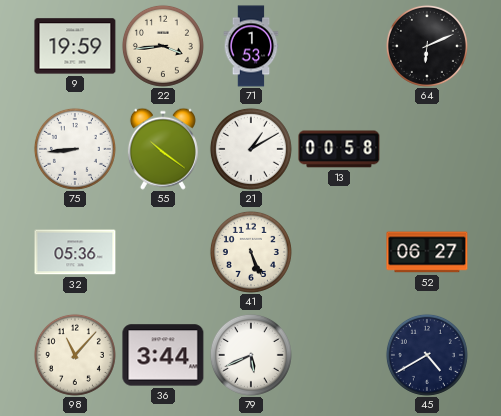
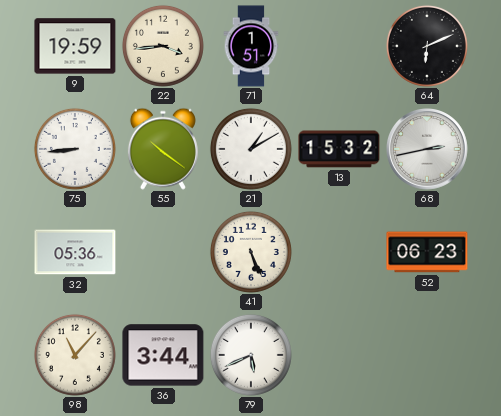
71: 1:53 -> 1:51
13: 00:58 -> 15:32
68: none -> 2:43
52: 06:27 -> 06:23
45: 4:40 -> none
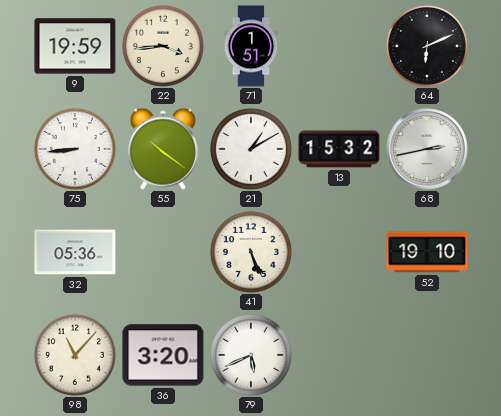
52: 06:23 -> 19:10
36: 3:44 -> 3:20
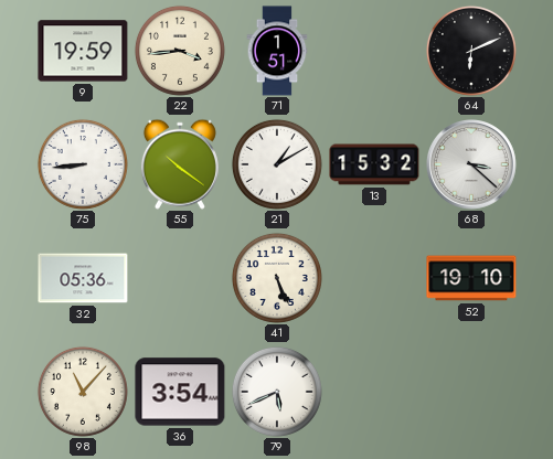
68: 2:43 -> 3:22
36: 3:20 -> 3:54
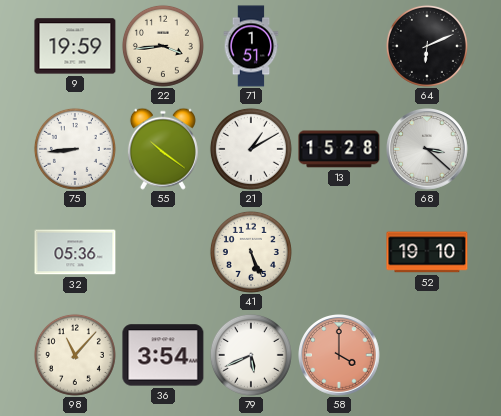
13: 15:32 -> 15:28
58: none -> 4:00
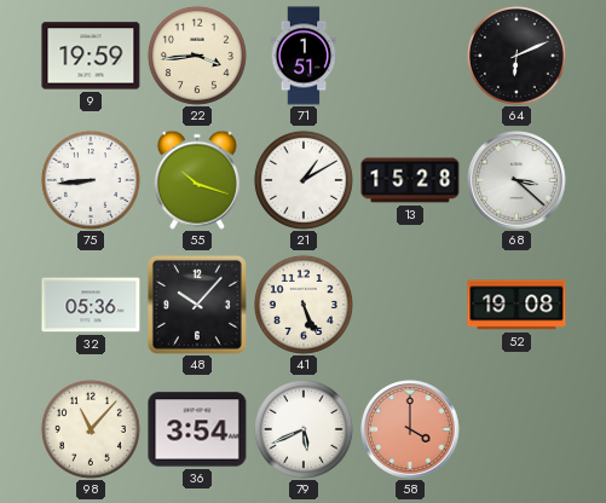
55: 10:21 -> 10:18
48: none -> 10:07
52: 19:10 -> 19:08
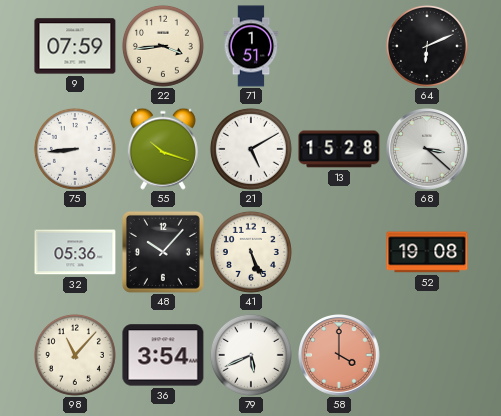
9: 19:59 -> 07:59
21: 1:10 -> 5:10
